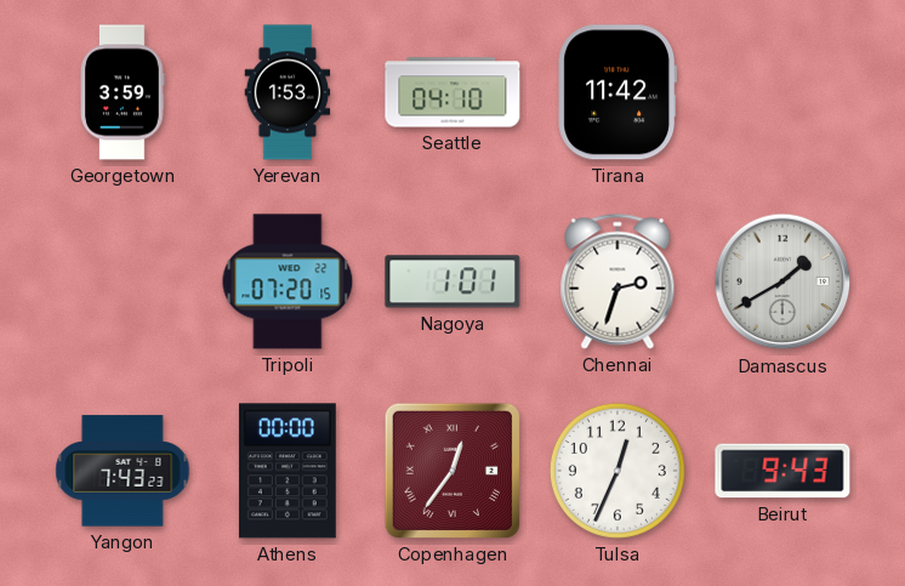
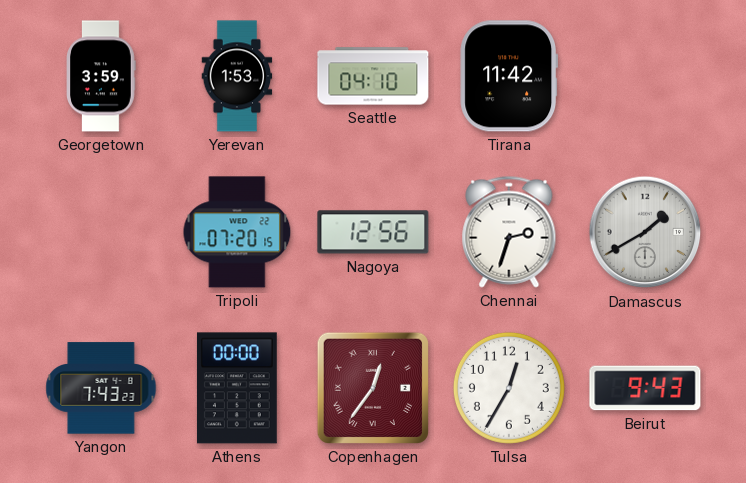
Nagoya: 1:01 -> 12:56
Tulsa: 12:34 -> 12:35
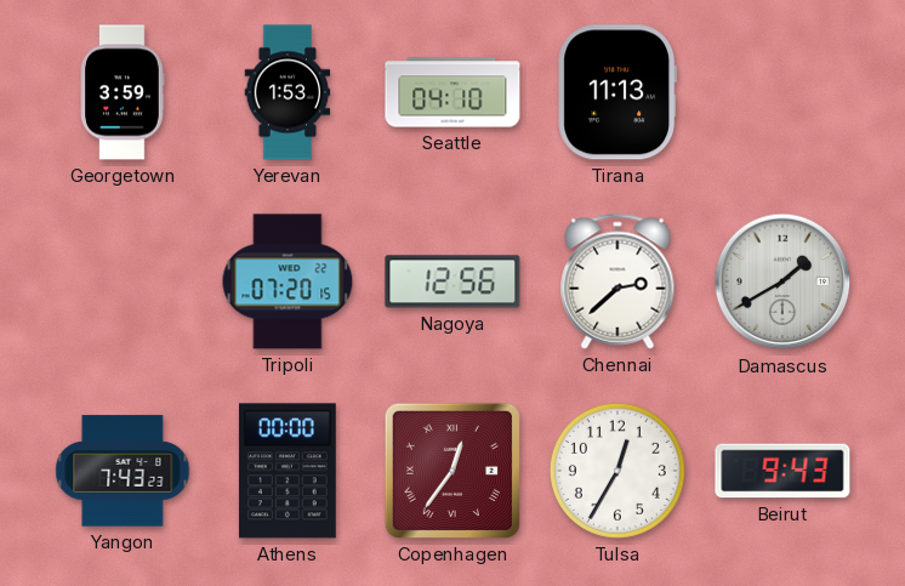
Tirana: 11:42 -> 11:13
Chennai: 2:33 -> 2:38
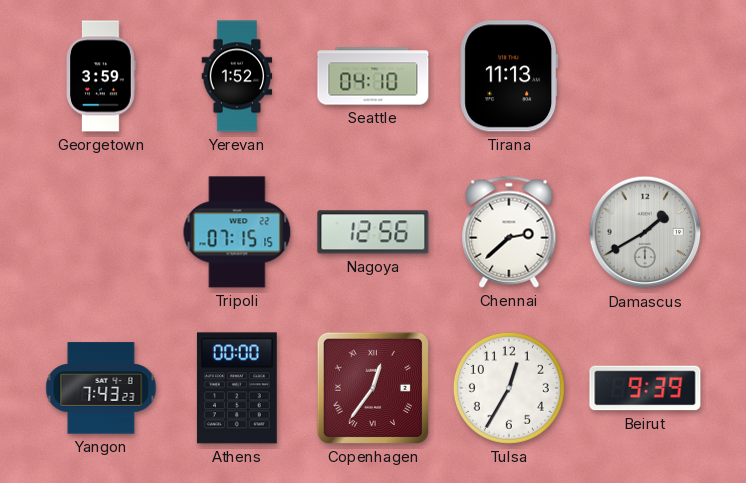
Yerevan: 1:53 -> 1:52
Tripoli: 07:20 -> 07:15
Beirut: 9:43 -> 9:39
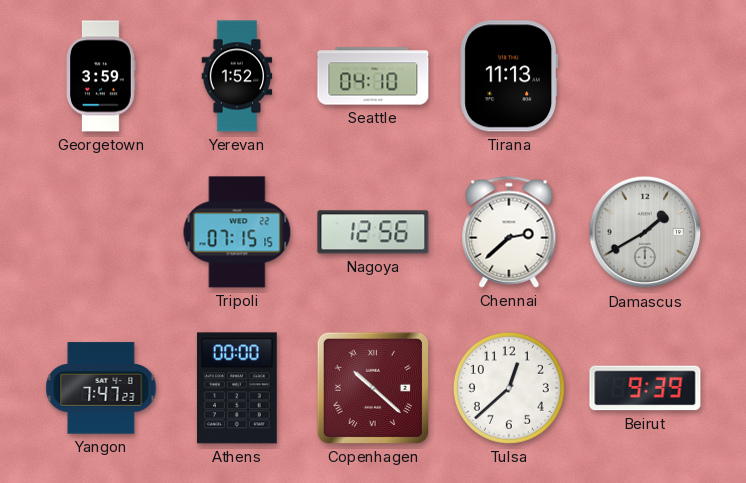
Yangon: 7:43 -> 7:47
Copenhagen: 12:36 -> 10:22
Tulsa: 12:35 -> 12:38
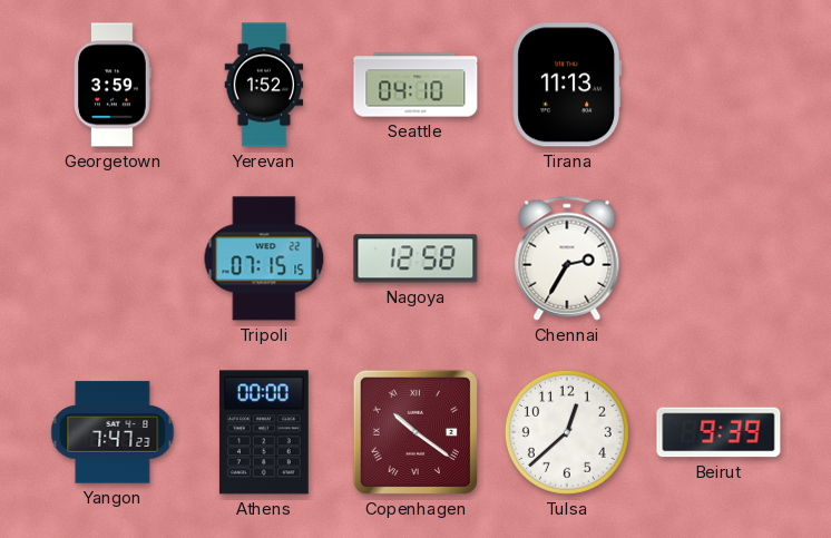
Nagoya: 12:56 -> 12:58
Chennai: 2:38 -> 2:35
Damascus: 1:40 -> none
Copenhagen: 10:22 -> 10:21
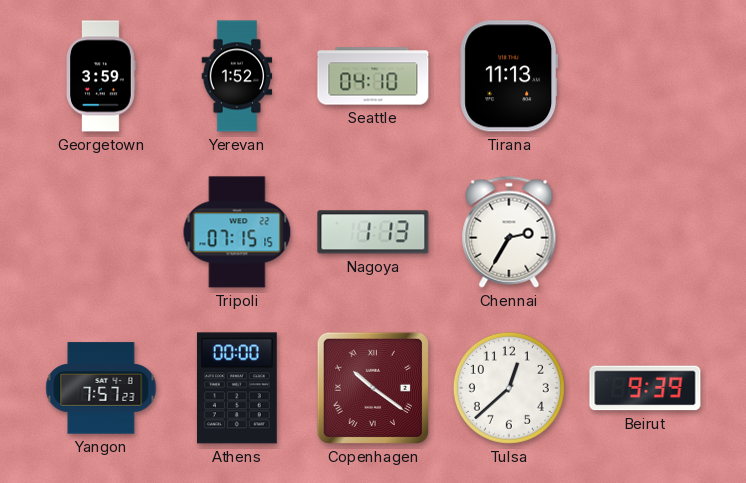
Nagoya: 12:58 -> 1:13
Yangon: 7:47 -> 7:57
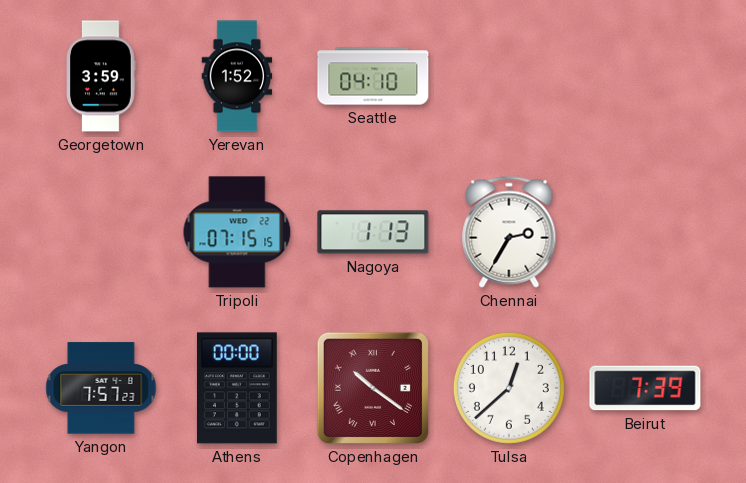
Tirana: 11:13 -> none
Beirut: 9:39 -> 7:39
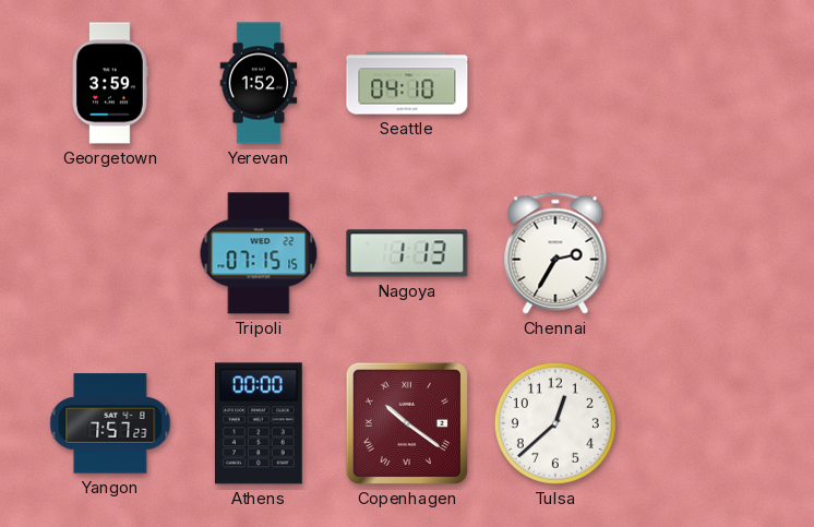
Beirut: 7:39 -> none
